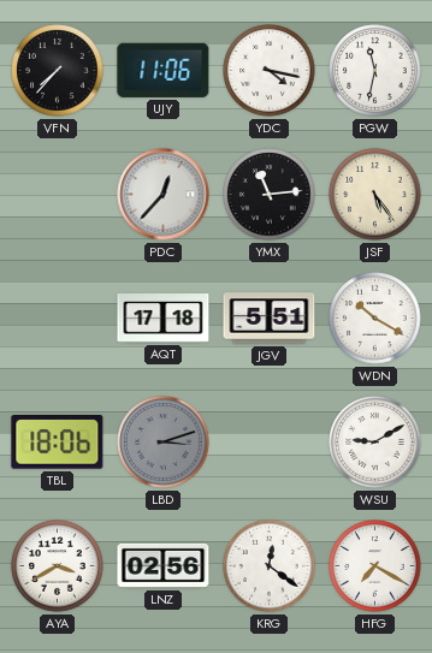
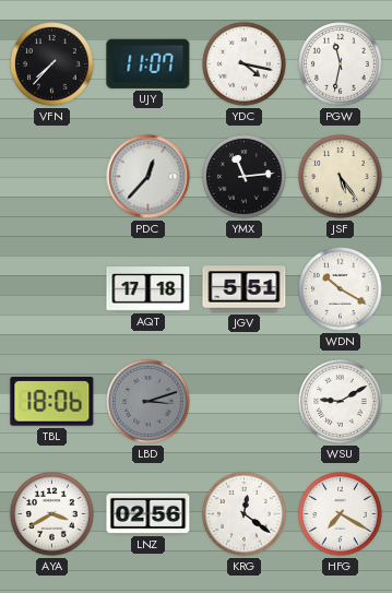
UJY: 11:06 -> 11:07
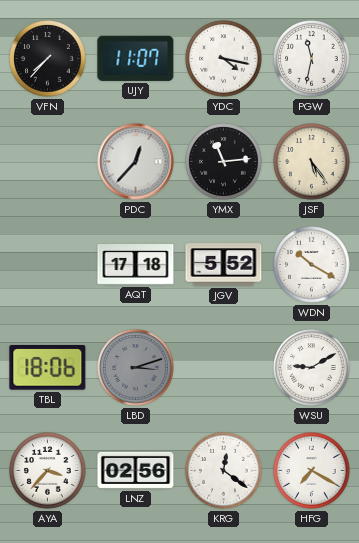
JGV: 5:51 -> 5:52
AYA: 3:40 -> 3:37
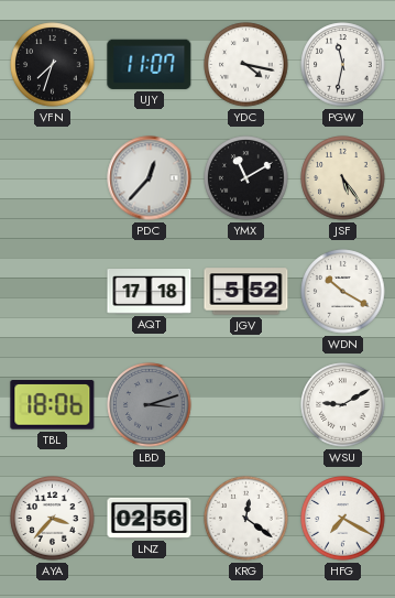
VFN: 7:37 -> 7:33
YMX: 11:14 -> 11:10
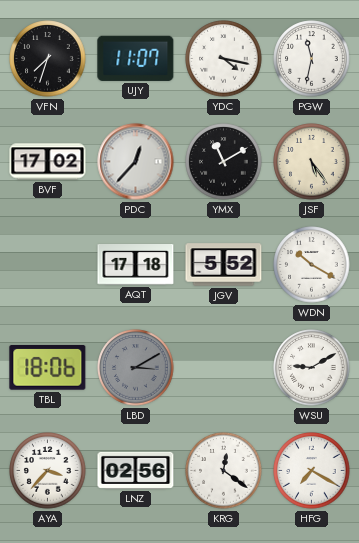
BVF: none -> 17:02
LBD: 3:12 -> 3:10
